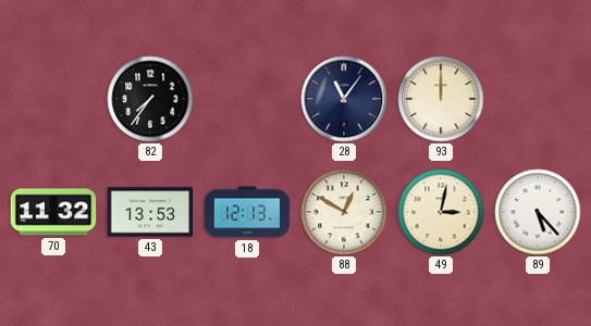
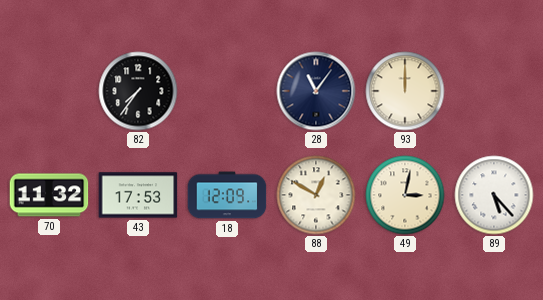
43: 13:53 -> 17:53
18: 12:13 -> 12:09
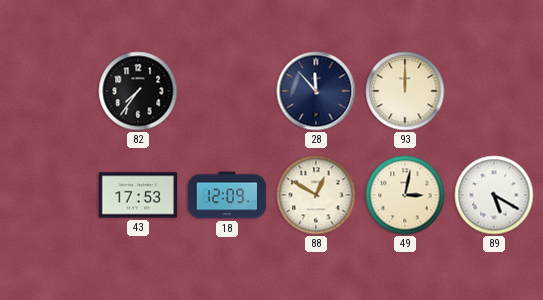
28: 11:06 -> 11:53
70: 11:32 -> none
89: 5:23 -> 5:20
